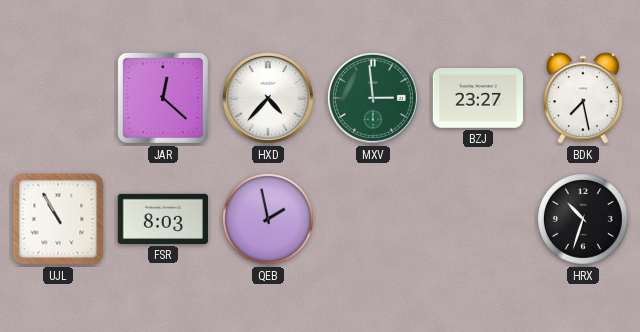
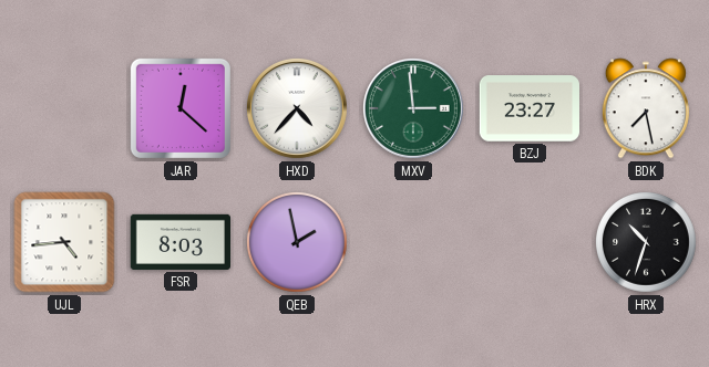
UJL: 10:55 -> 4:44
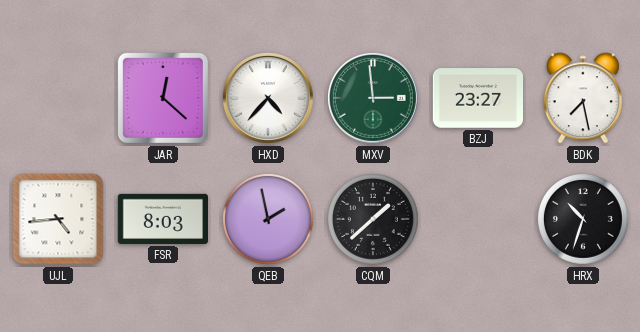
CQM: none -> 1:38
